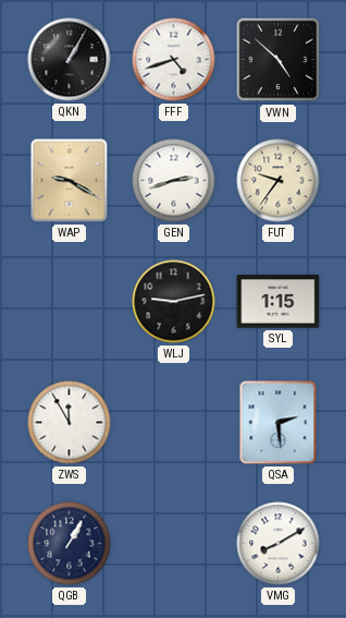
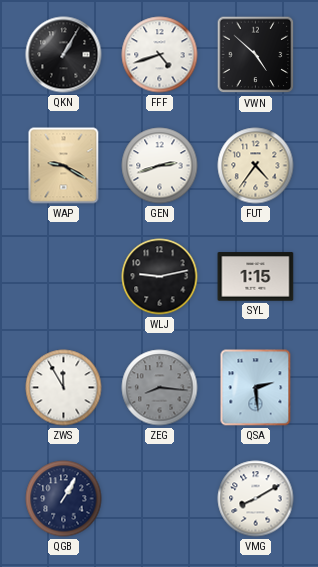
FUT: 9:36 -> 4:36
ZEG: none -> 8:16
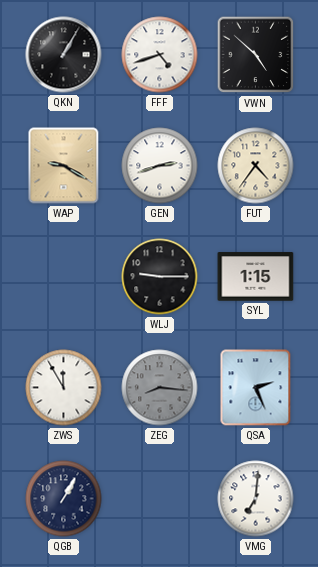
WLJ: 9:13 -> 9:15
QSA: 2:29 -> 2:26
VMG: 8:10 -> 7:01
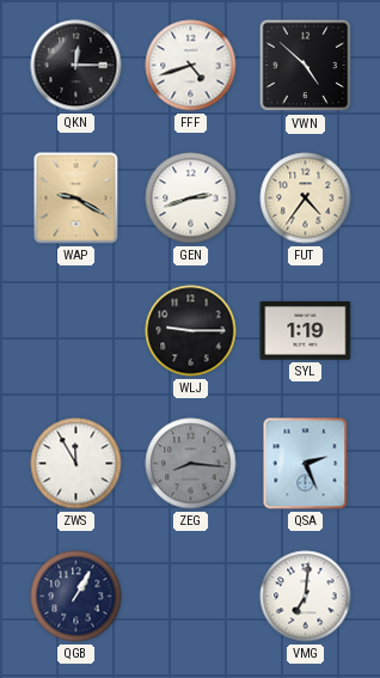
QKN: 1:05 -> 12:15
SYL: 1:15 -> 1:19
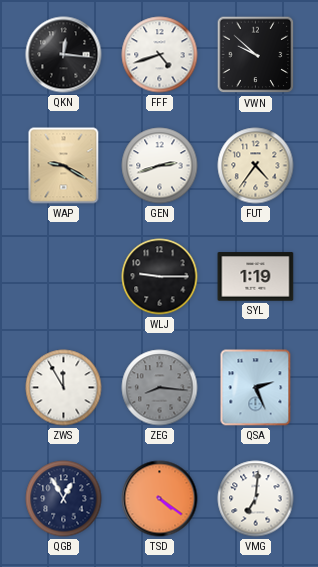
QKN: 12:15 -> 12:16
VWN: 4:52 -> 9:52
QGB: 1:05 -> 12:55
TSD: none -> 4:21
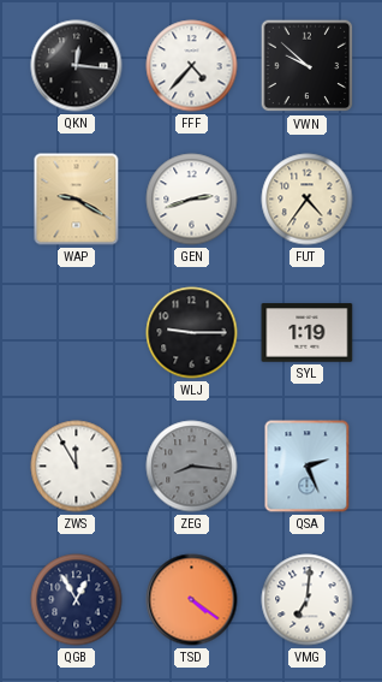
FFF: 4:42 -> 4:37
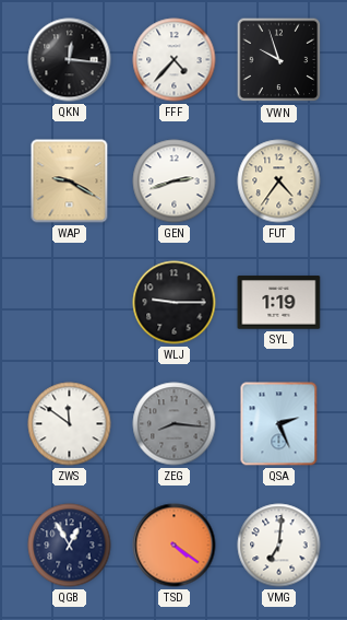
VWN: 9:52 -> 9:57
ZWS: 11:55 -> 11:51
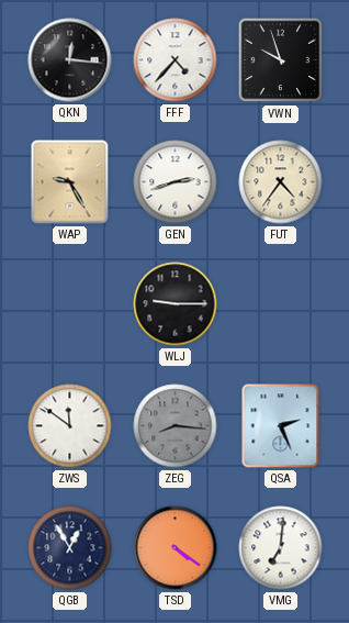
WAP: 9:20 -> 9:25
SYL: 1:19 -> none
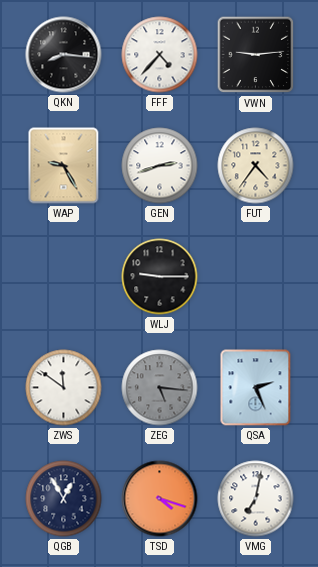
QKN: 12:16 -> 8:16
VWN: 9:57 -> 9:14
ZEG: 8:16 -> 5:16
TSD: 4:21 -> 4:18
VMG: 7:01 -> 7:02
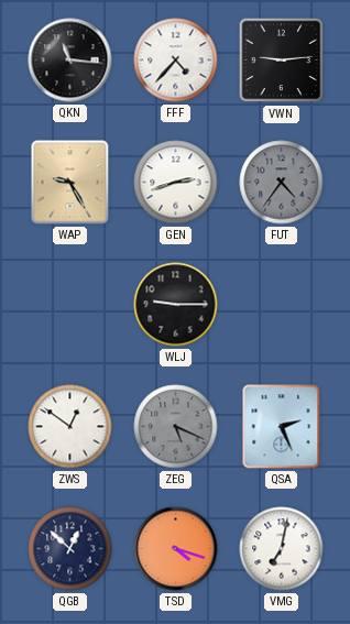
QKN: 8:16 -> 11:16
FUT dial: cream -> grey
ZWS: 11:51 -> 12:51
ZEG: 5:16 -> 5:19
QGB: 12:55 -> 12:52
